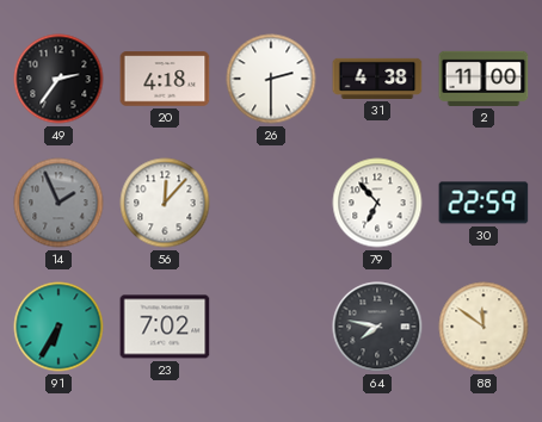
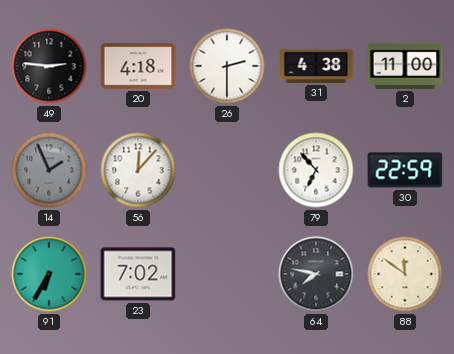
49: 2:36 -> 2:46
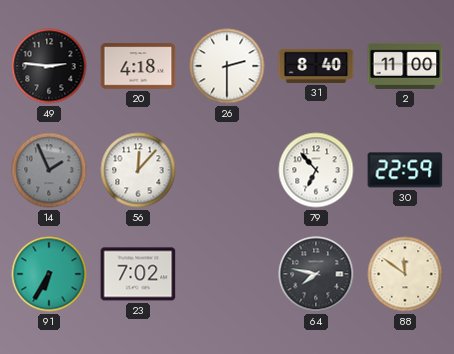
31: 4:38 -> 8:40
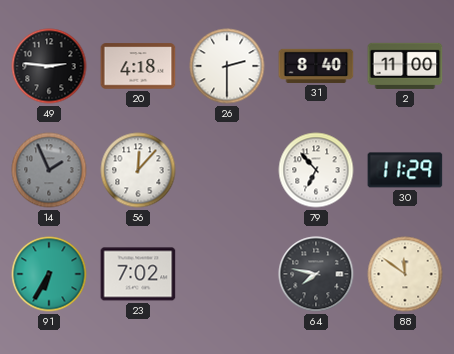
30: 22:59 -> 11:29
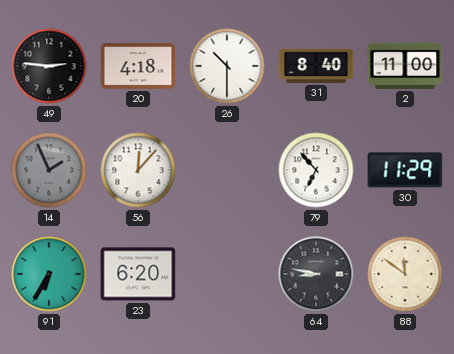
26: 2:30 -> 10:30
23: 7:02 -> 6:20
64: 7:47 -> 8:47
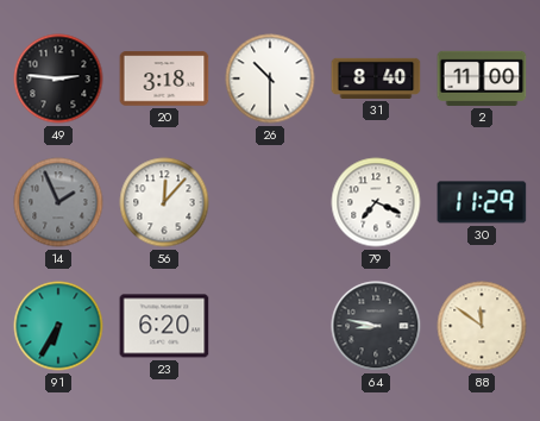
20: 4:18 -> 3:18
79: 6:53 -> 7:19
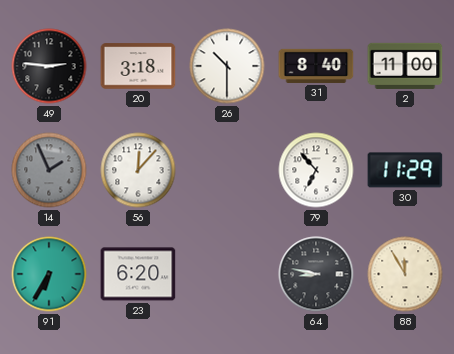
79: 7:19 -> 6:53
88: 11:51 -> 11:55
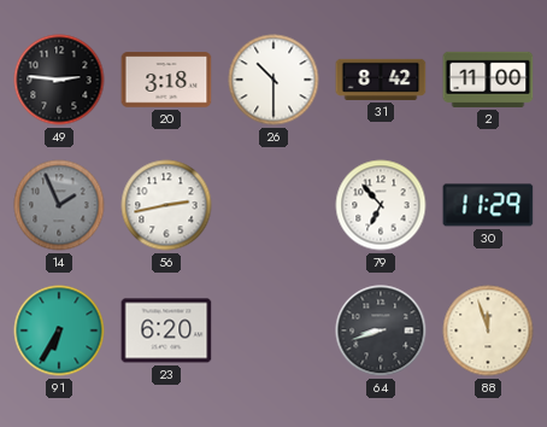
31: 8:40 -> 8:42
56: 12:07 -> 2:43
64: 8:47 -> 8:42
88: 11:55 -> 11:57
